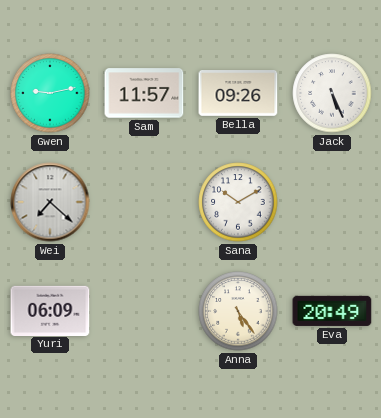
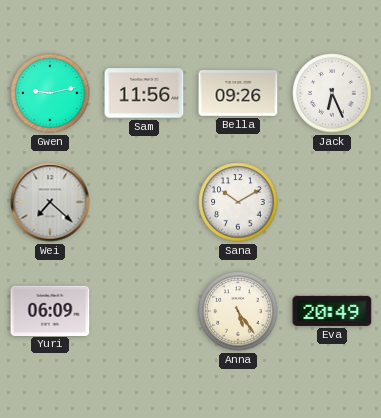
Sam: 11:57 -> 11:56
Jack: 5:26 -> 6:26
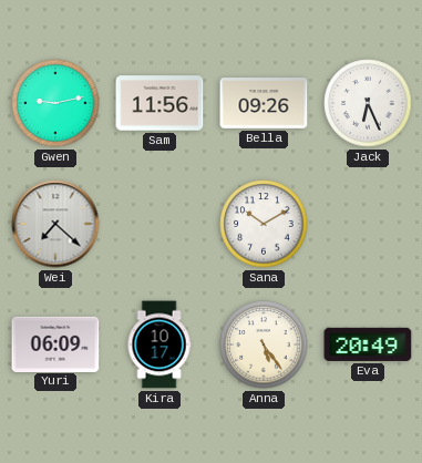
Kira: none -> 10:17
